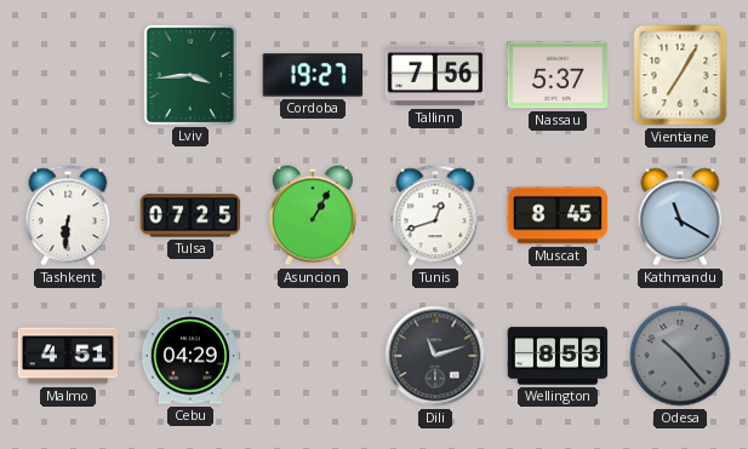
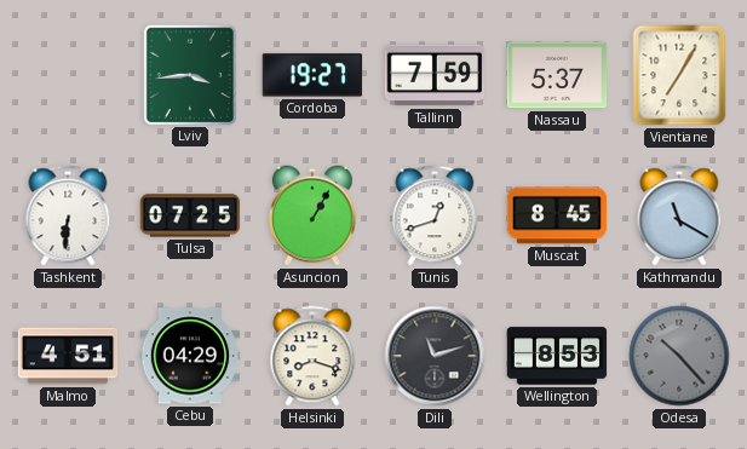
Tallinn: 7:56 -> 7:59
Helsinki: none -> 8:18
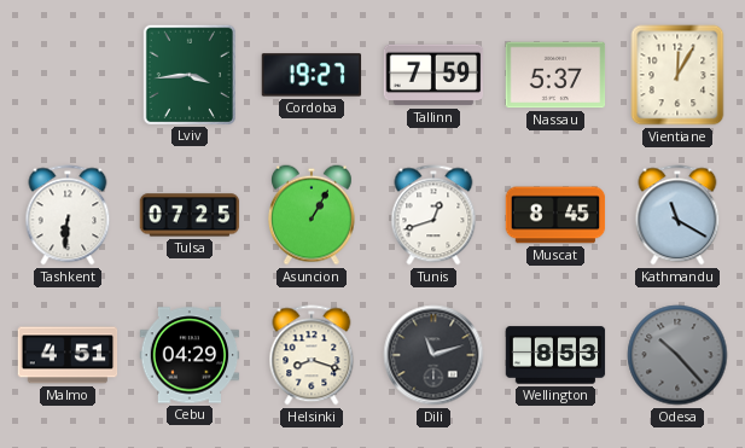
Vientiane: 7:05 -> 12:05
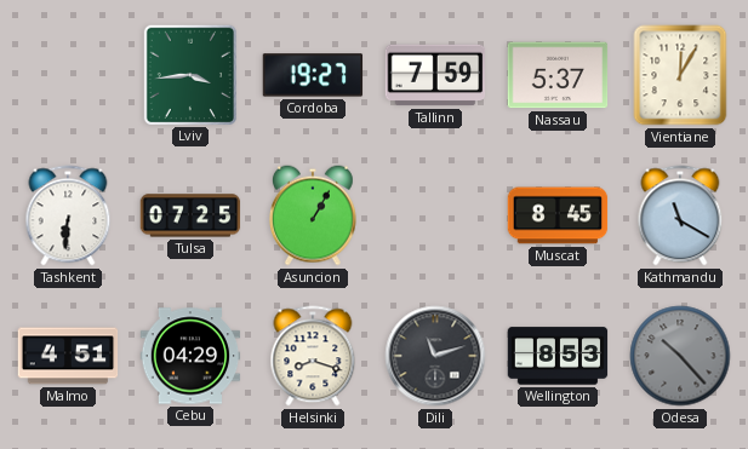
Tunis: 12:42 -> none
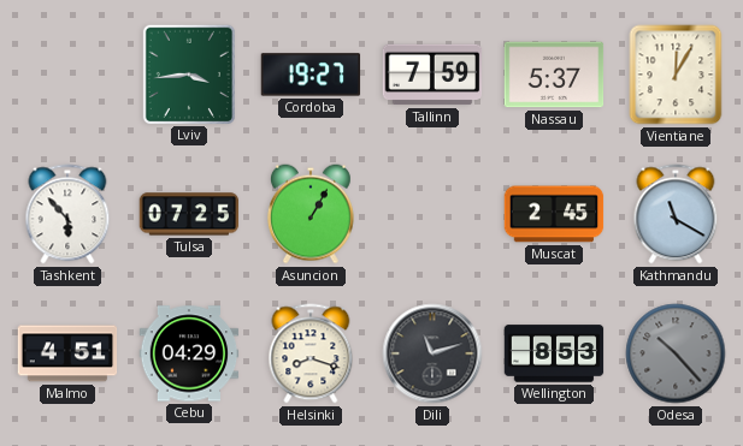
Tashkent: 6:31 -> 5:53
Muscat: 8:45 -> 2:45
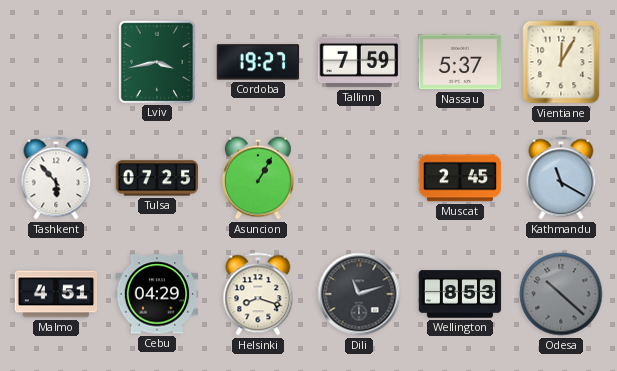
Lviv: 3:44 -> 3:43
Odesa: 10:23 -> 10:22
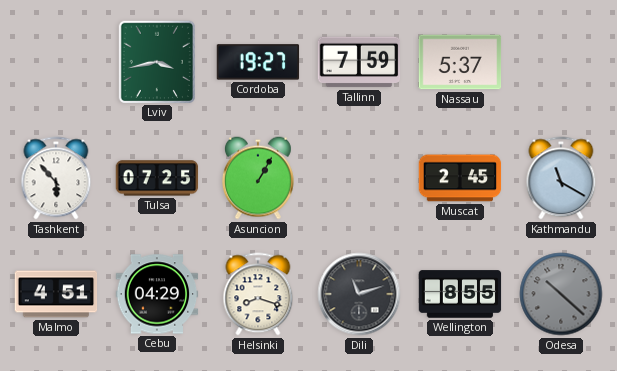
Vientiane: 12:05 -> none
Wellington: 8:53 -> 8:55
